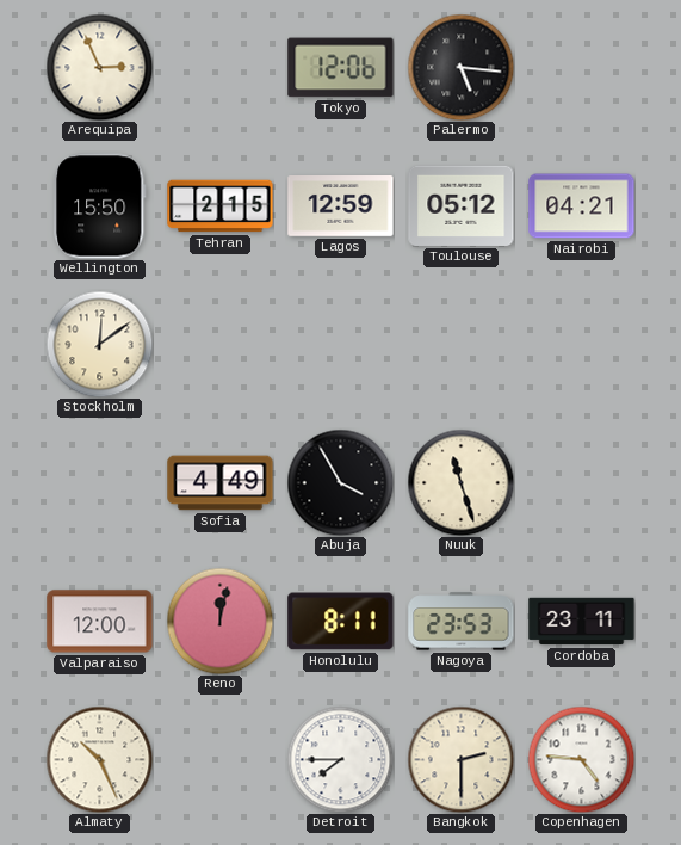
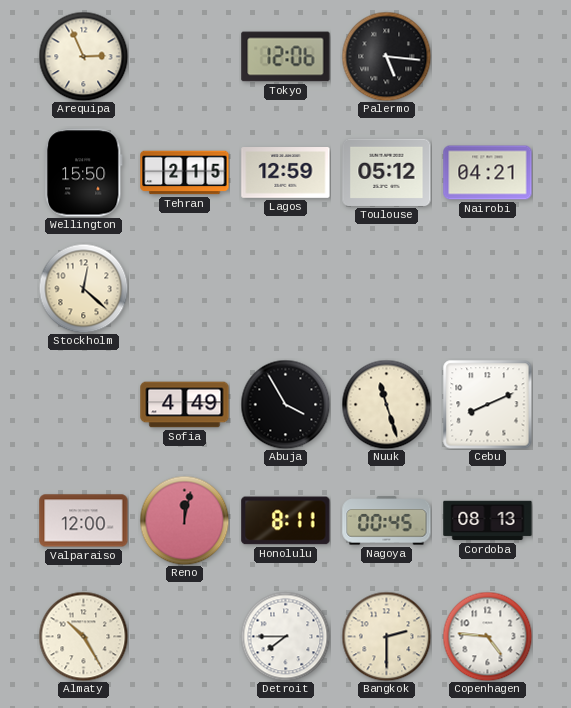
Stockholm: 12:09 -> 12:22
Cebu: none -> 8:11
Nagoya: 23:53 -> 00:45
Cordoba: 23:11 -> 08:13
Almaty: 10:26 -> 10:25
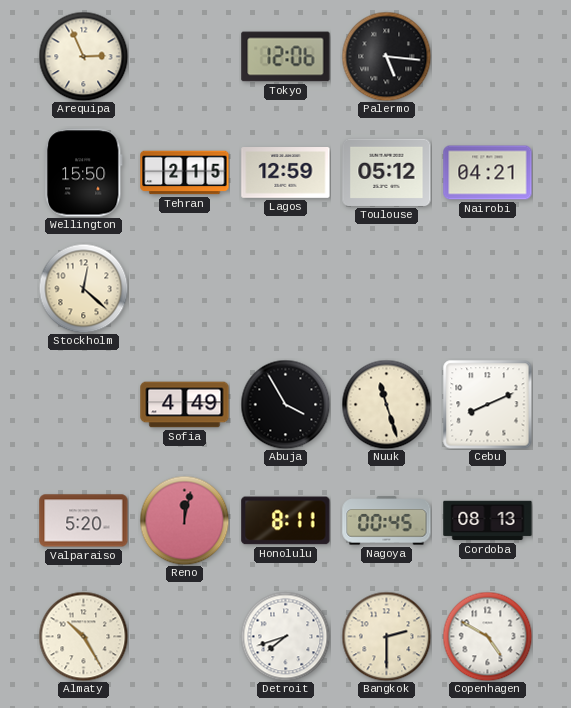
Valparaiso: 12:00 -> 5:20
Detroit: 7:45 -> 7:42
Copenhagen: 4:46 -> 4:50
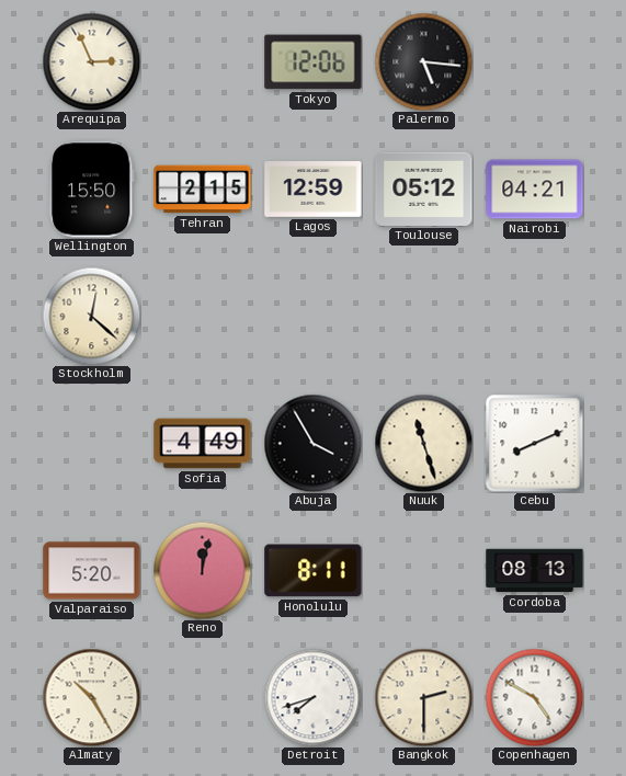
Nagoya: 00:45 -> none
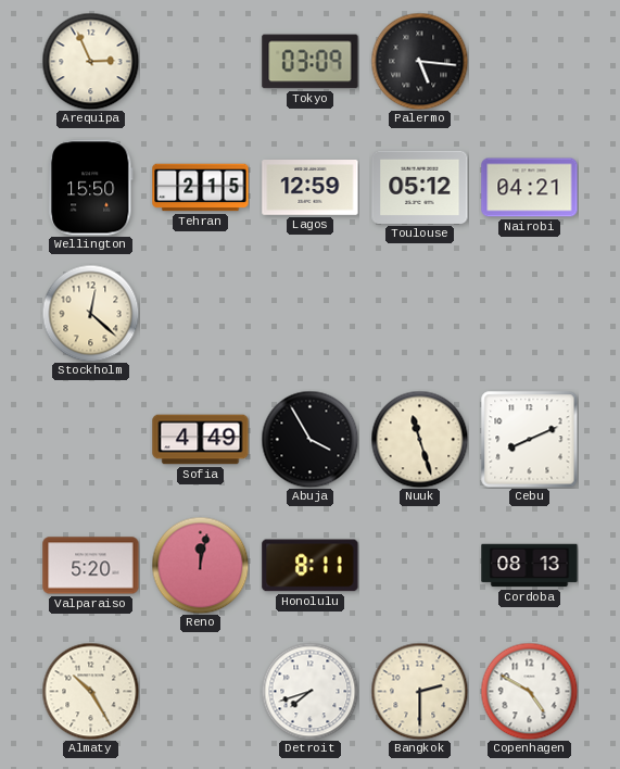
Tokyo: 12:06 -> 03:09
